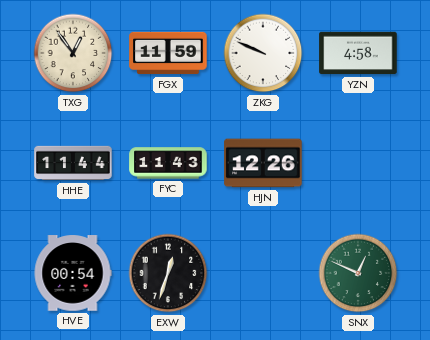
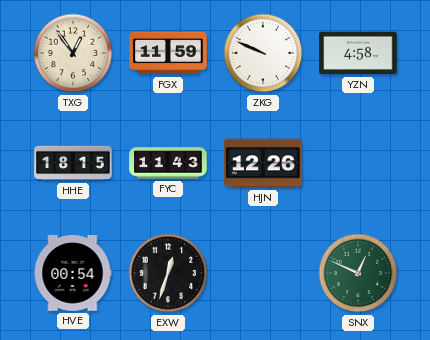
HHE: 11:44 -> 18:15
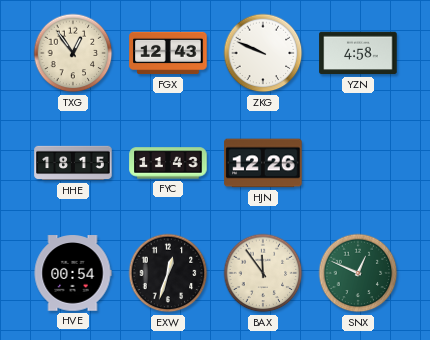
FGX: 11:59 -> 12:43
BAX: none -> 11:54
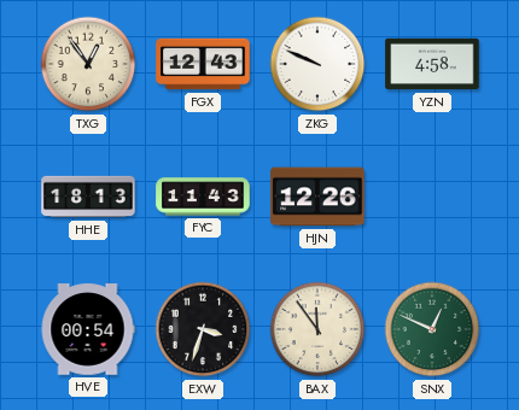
HHE: 18:15 -> 18:13
EXW: 12:33 -> 3:33
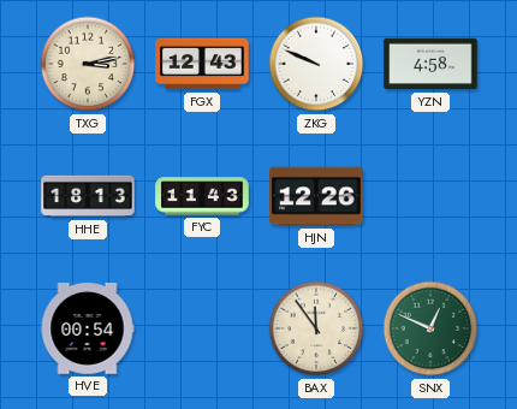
TXG: 12:54 -> 3:13
EXW: 3:33 -> none
